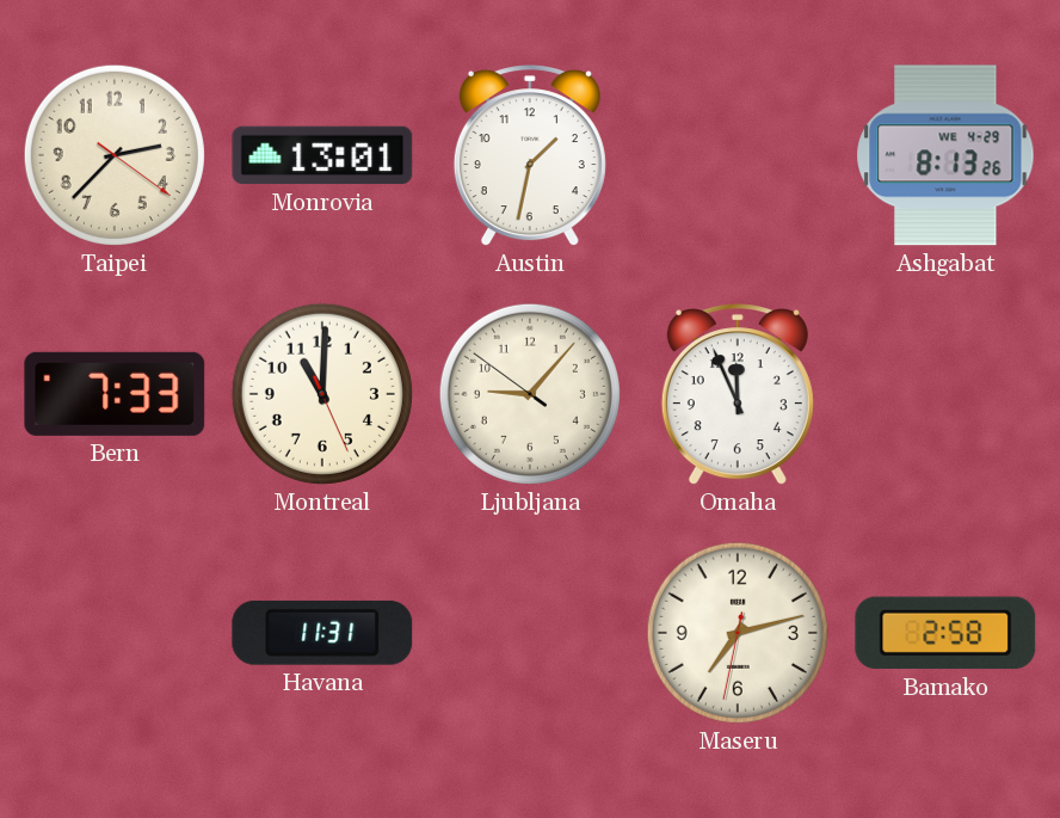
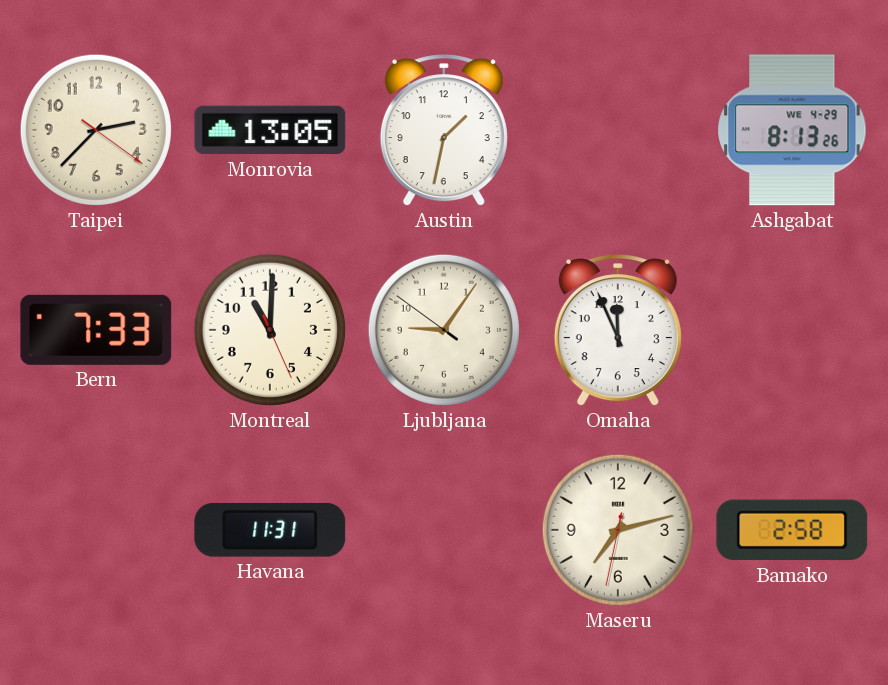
Monrovia: 13:01 -> 13:05
Ljubljana: 9:06 -> 9:05
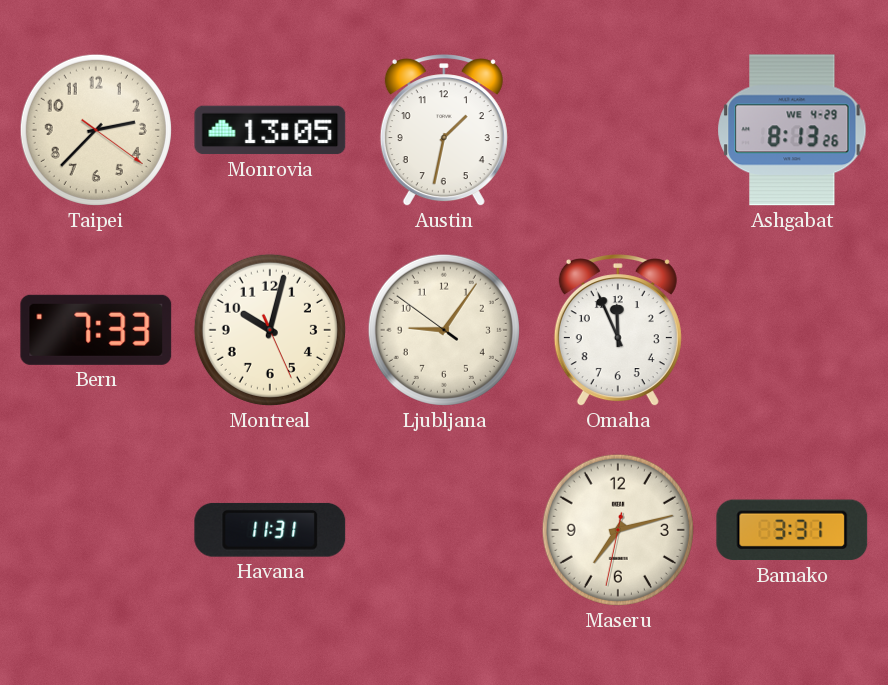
Montreal: 11:00 -> 10:02
Bamako: 2:58 -> 3:31
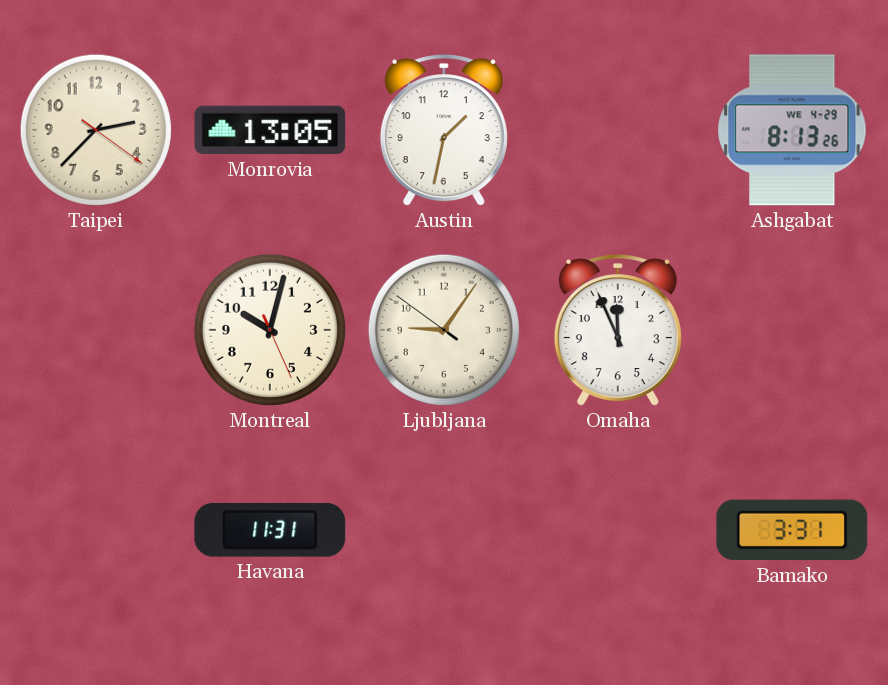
Bern: 7:33 -> none
Maseru: 7:12 -> none
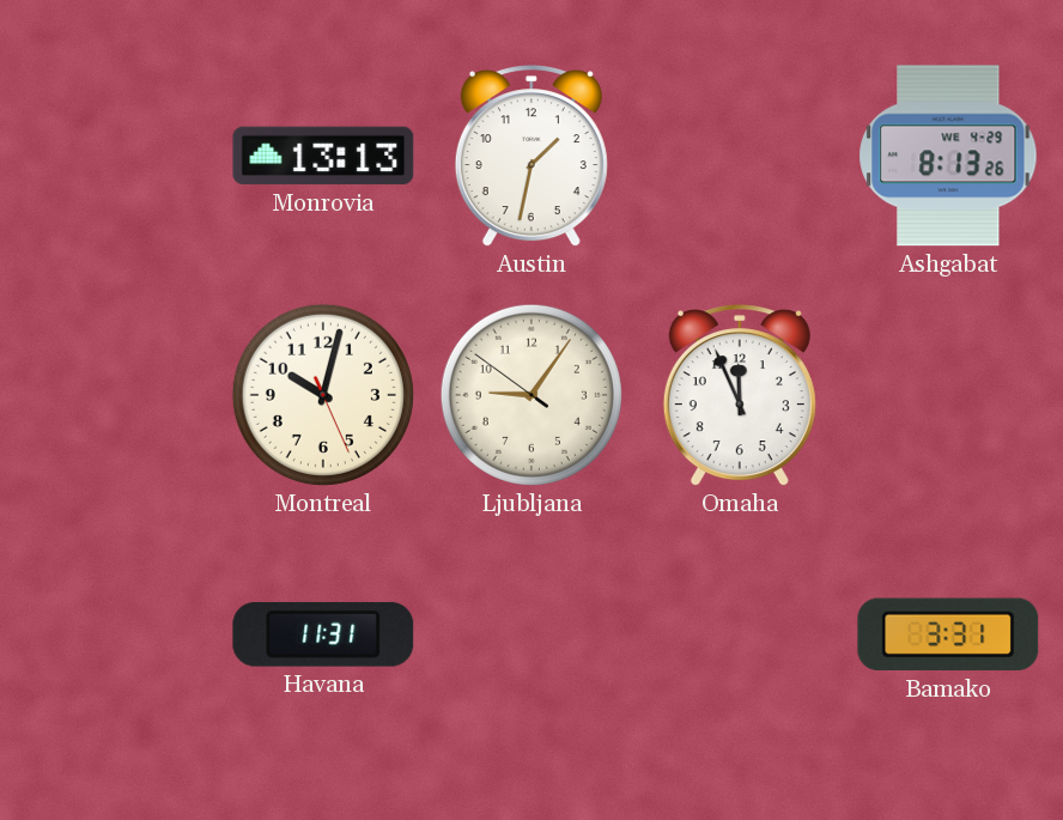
Taipei: 2:37 -> none
Monrovia: 13:05 -> 13:13
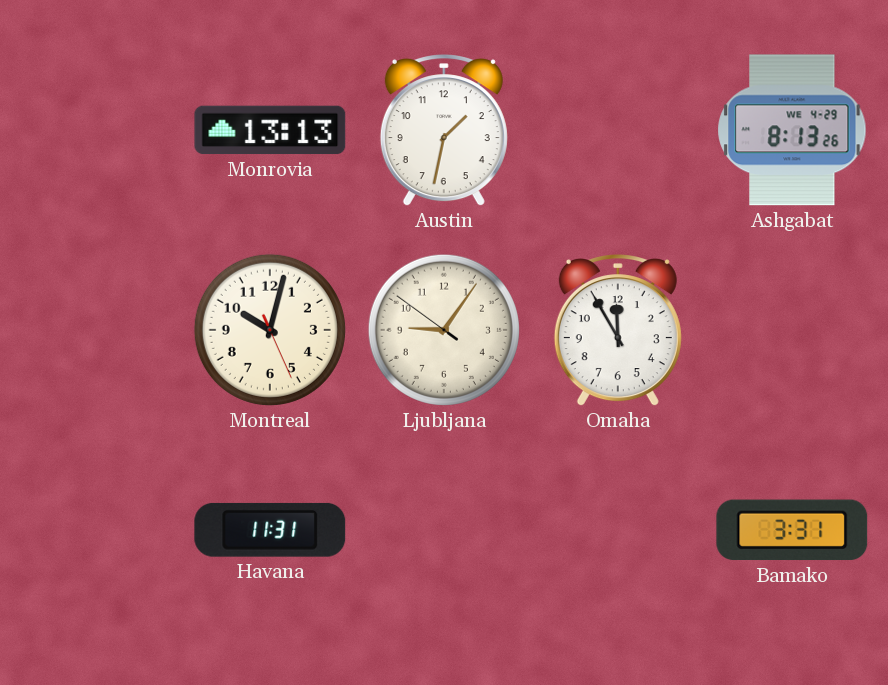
Omaha: 11:56 -> 11:55
